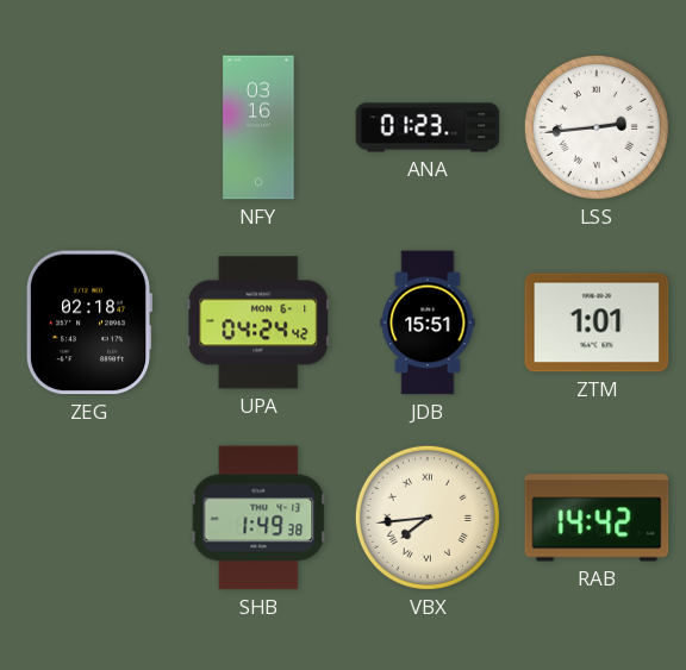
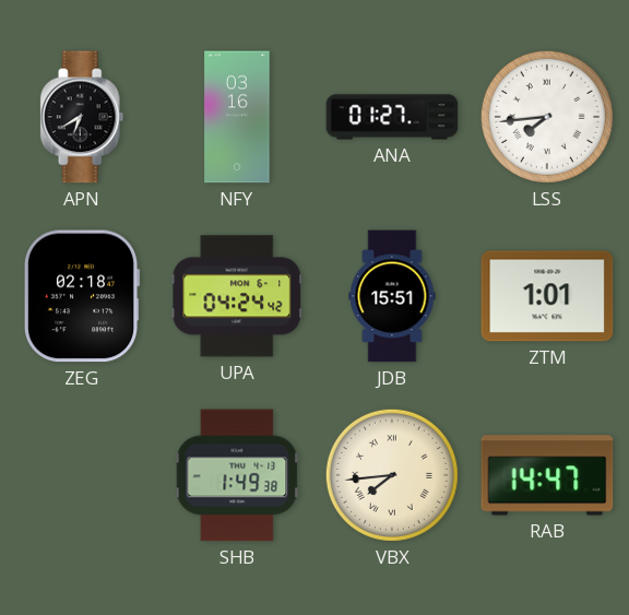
APN: none -> 6:40
ANA: 01:23 -> 01:27
LSS: 2:44 -> 7:44
RAB: 14:42 -> 14:47
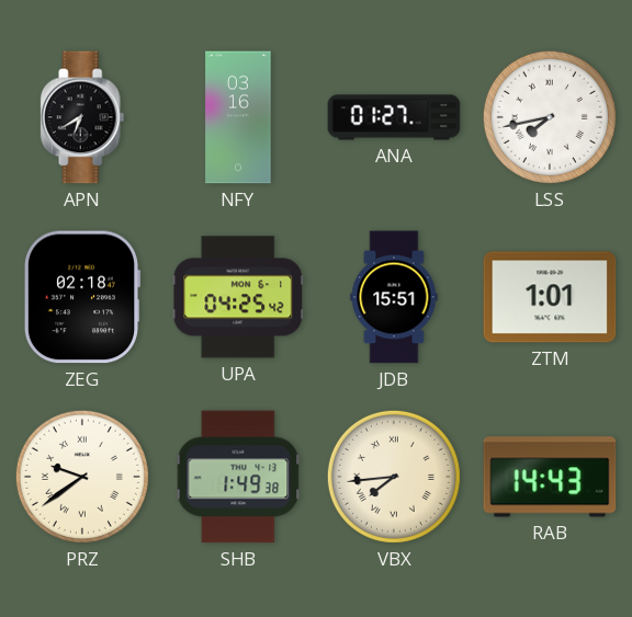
LSS: 7:44 -> 7:43
UPA: 04:24 -> 04:25
PRZ: none -> 9:39
RAB: 14:47 -> 14:43
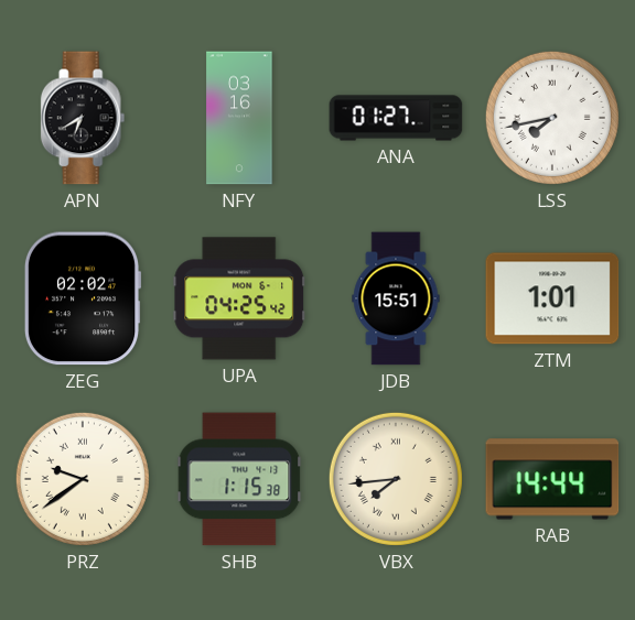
ZEG: 02:18 -> 02:02
SHB: 1:49 -> 1:15
RAB: 14:43 -> 14:44
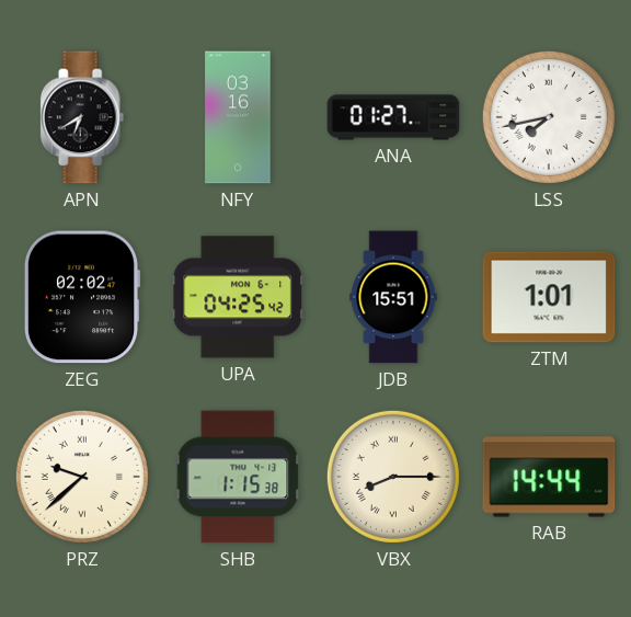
PRZ: 9:39 -> 9:38
VBX: 7:44 -> 8:15
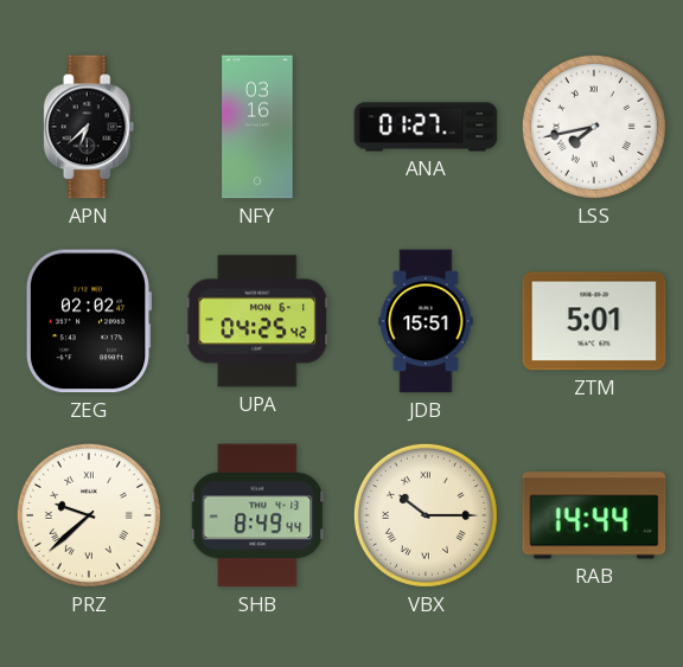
APN: 6:40 -> 6:38
ZTM: 1:01 -> 5:01
SHB: 1:15 -> 8:49
VBX: 8:15 -> 10:15
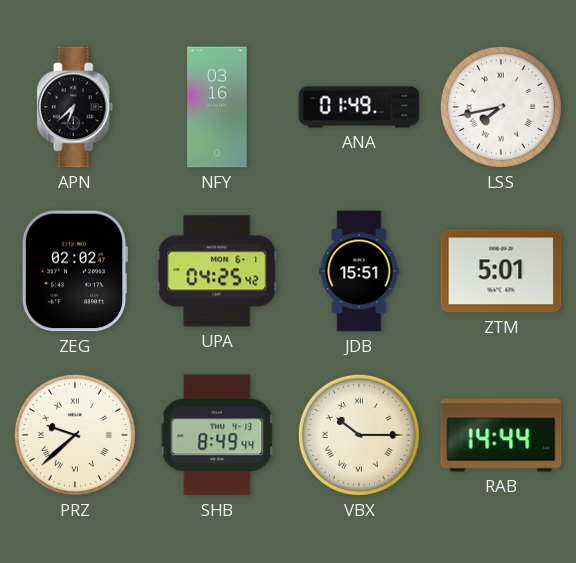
ANA: 01:27 -> 01:49
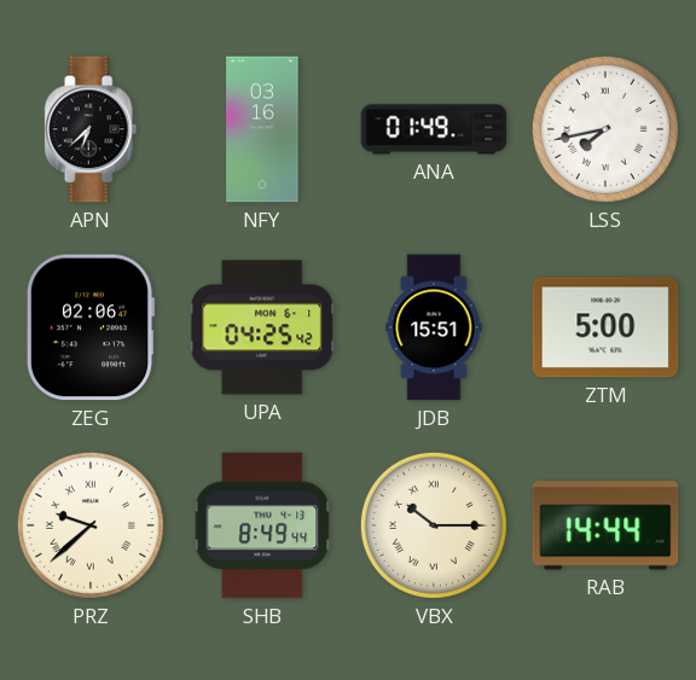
ZEG: 02:02 -> 02:06
ZTM: 5:01 -> 5:00
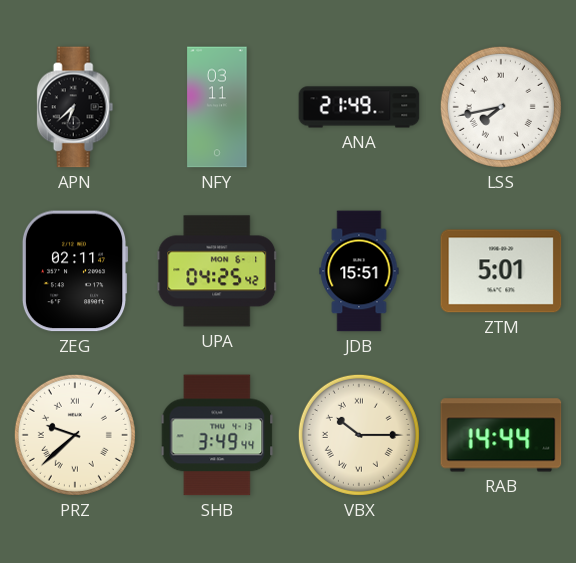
NFY: 03:16 -> 03:11
ANA: 01:49 -> 21:49
ZEG: 02:06 -> 02:11
ZTM: 5:00 -> 5:01
SHB: 8:49 -> 3:49
